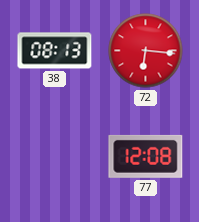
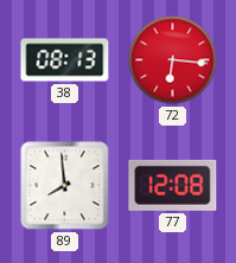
89: none -> 7:59
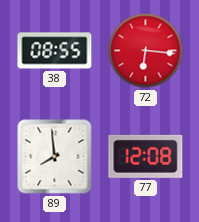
38: 08:13 -> 08:55
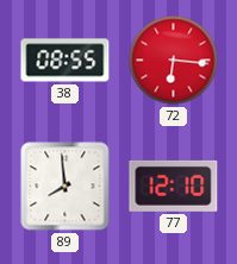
77: 12:08 -> 12:10
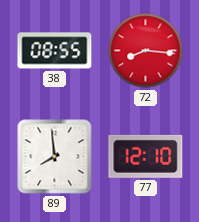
72: 6:16 -> 8:16
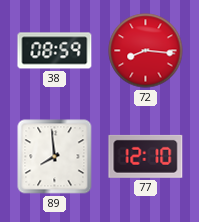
38: 08:55 -> 08:59
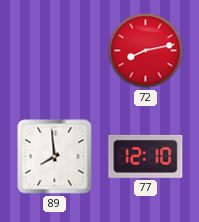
38: 08:59 -> none
72: 8:16 -> 8:13
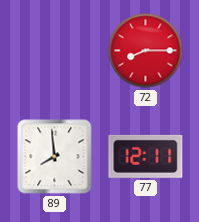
72: 8:13 -> 8:15
77: 12:10 -> 12:11
